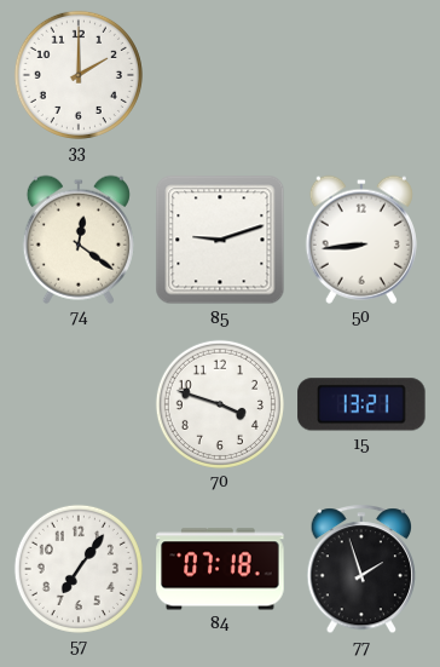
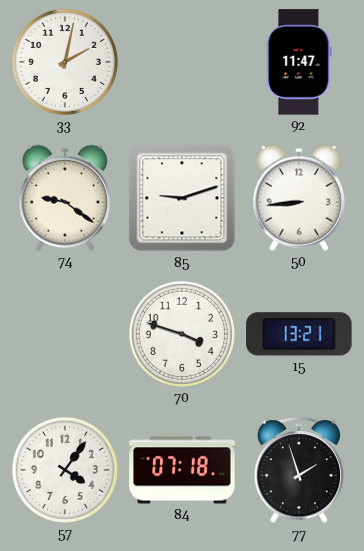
33: 2:00 -> 2:02
92: none -> 11:47
74: 12:21 -> 9:21
57: 7:06 -> 4:06
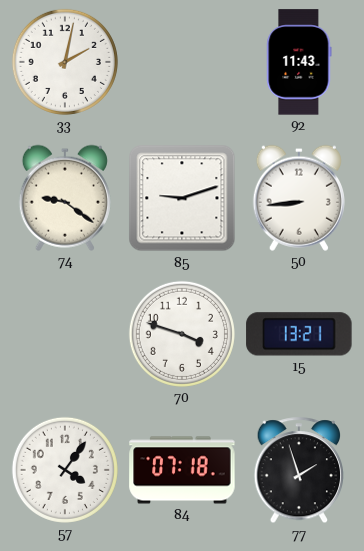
92: 11:47 -> 11:43
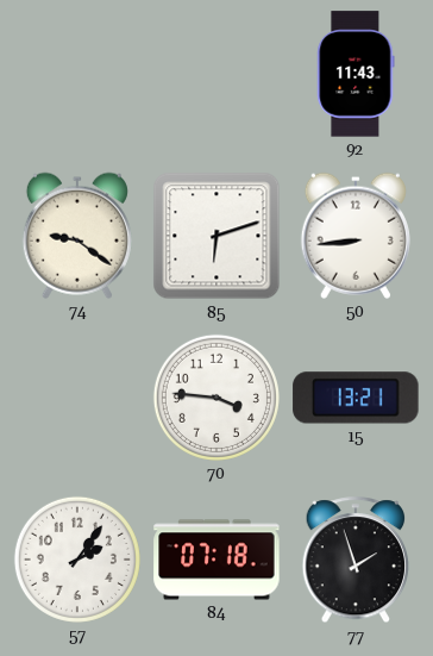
33: 2:02 -> none
85: 9:12 -> 6:12
70: 3:48 -> 3:46
57: 4:06 -> 2:06
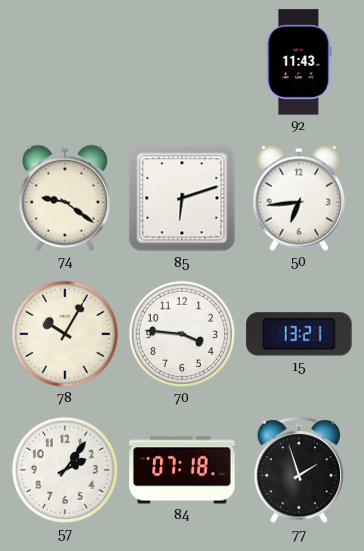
50: 8:44 -> 6:44
78: none -> 10:05
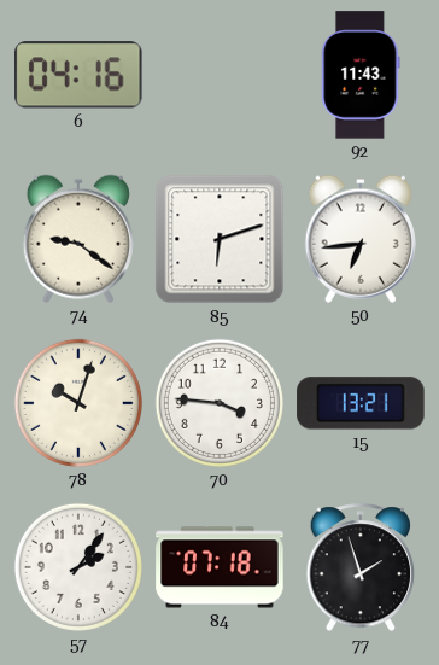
6: none -> 04:16
78: 10:05 -> 10:03
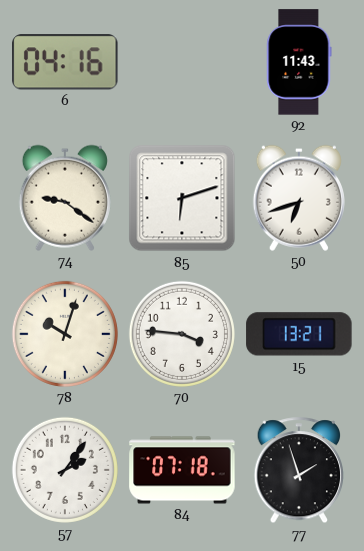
50: 6:44 -> 6:42
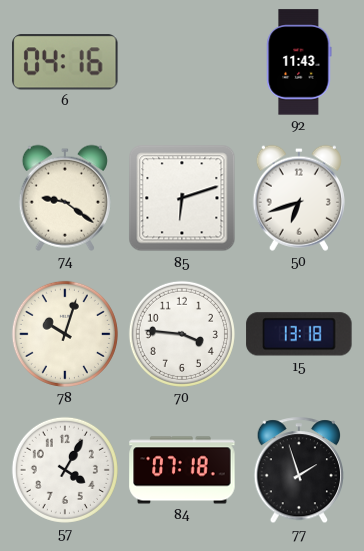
15: 13:21 -> 13:18
57: 2:06 -> 4:05
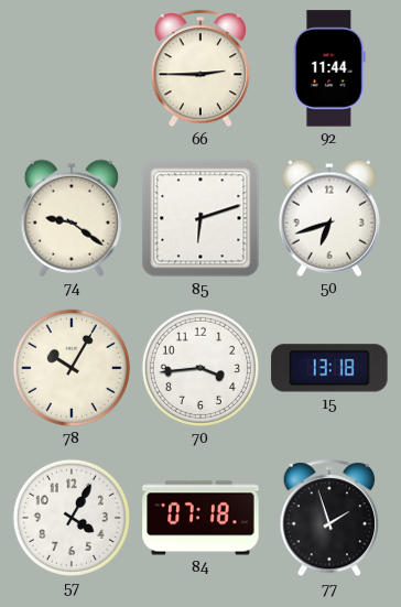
6: 04:16 -> none
66: none -> 2:45
92: 11:43 -> 11:44
78: 10:03 -> 10:05
70: 3:46 -> 3:44
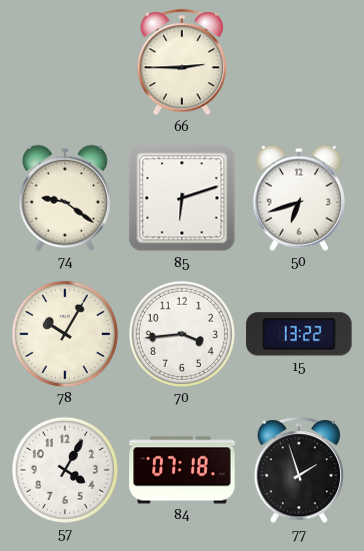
92: 11:44 -> none
15: 13:18 -> 13:22
